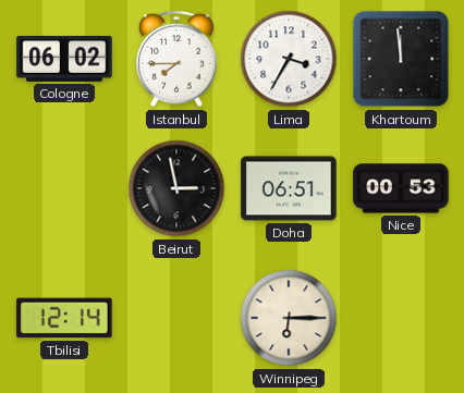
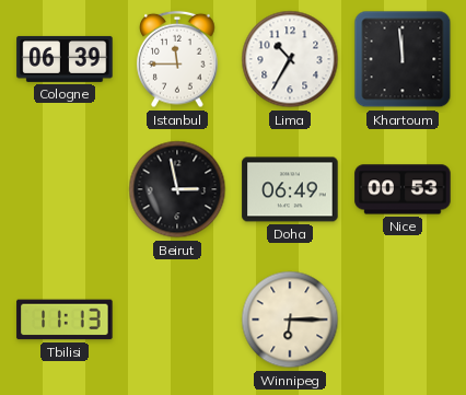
Cologne: 06:02 -> 06:39
Istanbul: 7:45 -> 11:45
Lima: 3:35 -> 10:35
Doha: 06:51 -> 06:49
Tbilisi: 12:14 -> 11:13
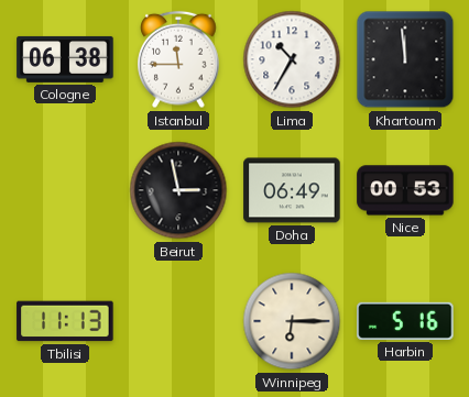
Cologne: 06:39 -> 06:38
Harbin: none -> 5:16
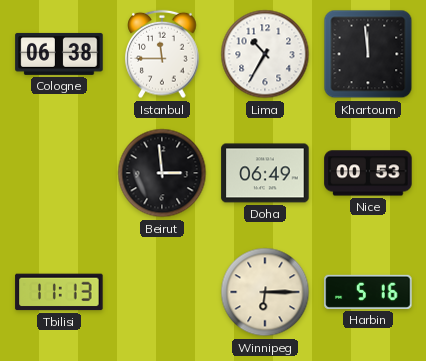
Beirut: 2:58 -> 2:59
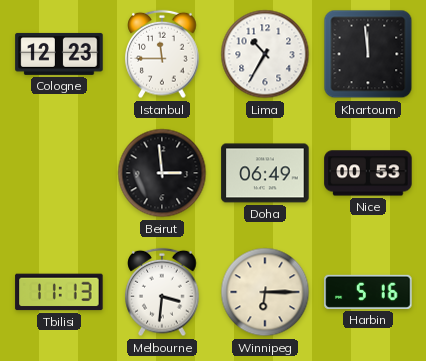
Cologne: 06:38 -> 12:23
Melbourne: none -> 3:31
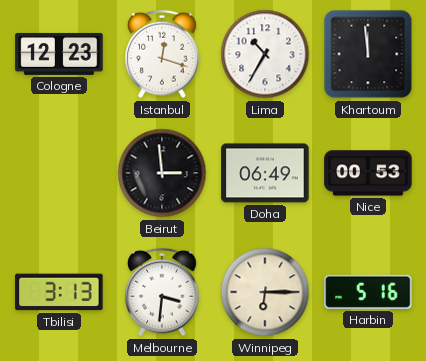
Istanbul: 11:45 -> 12:18
Tbilisi: 11:13 -> 3:13
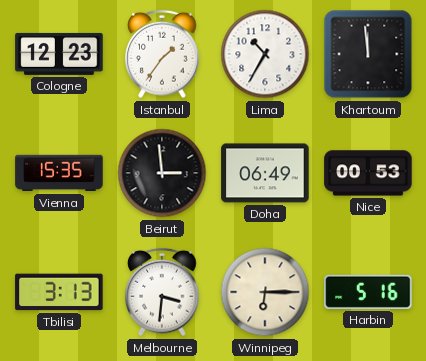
Istanbul: 12:18 -> 1:36
Vienna: none -> 15:35
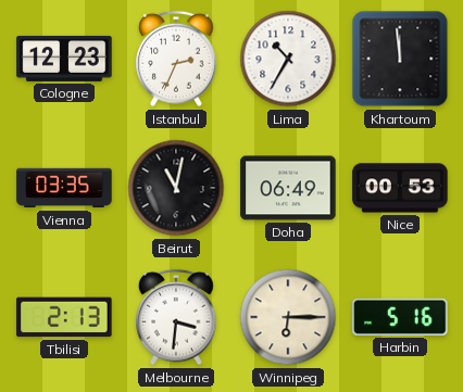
Istanbul: 1:36 -> 2:34
Vienna: 15:35 -> 03:35
Beirut: 2:59 -> 11:02
Tbilisi: 3:13 -> 2:13
